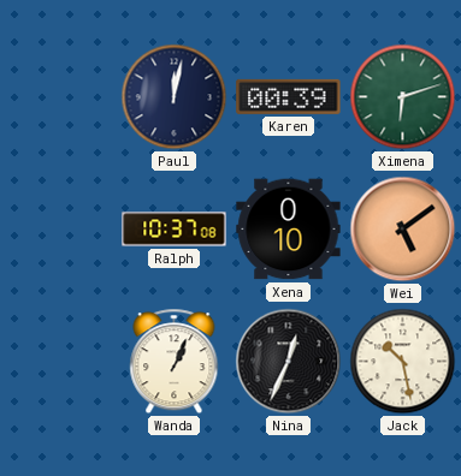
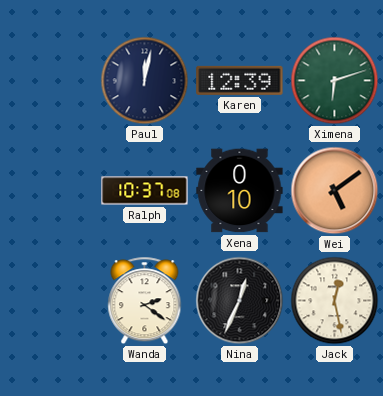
Karen: 00:39 -> 12:39
Wanda: 1:04 -> 2:21
Jack: 10:28 -> 12:28
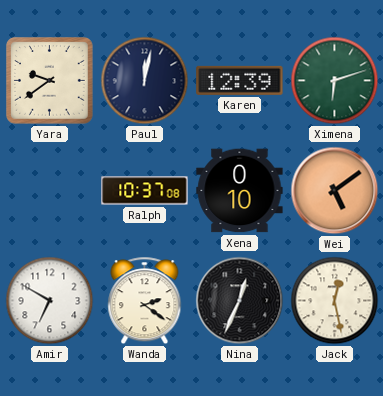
Yara: none -> 9:39
Amir: none -> 6:50
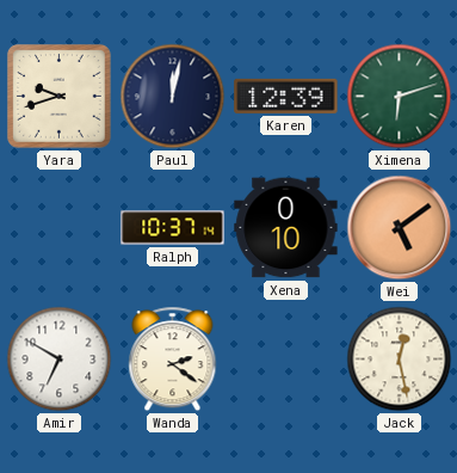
Yara: 9:39 -> 9:42
Ralph: 10:37:08 -> 10:37:14
Nina: 12:34 -> none
